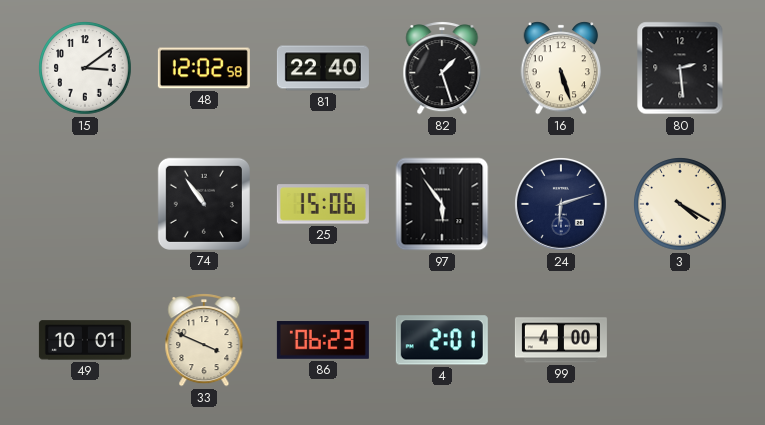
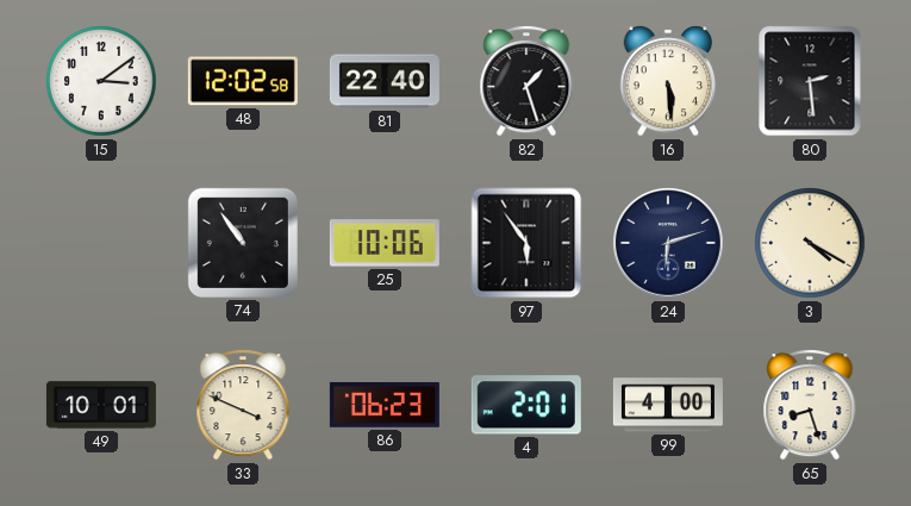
16: 5:27 -> 5:29
25: 15:06 -> 10:06
65: none -> 8:27
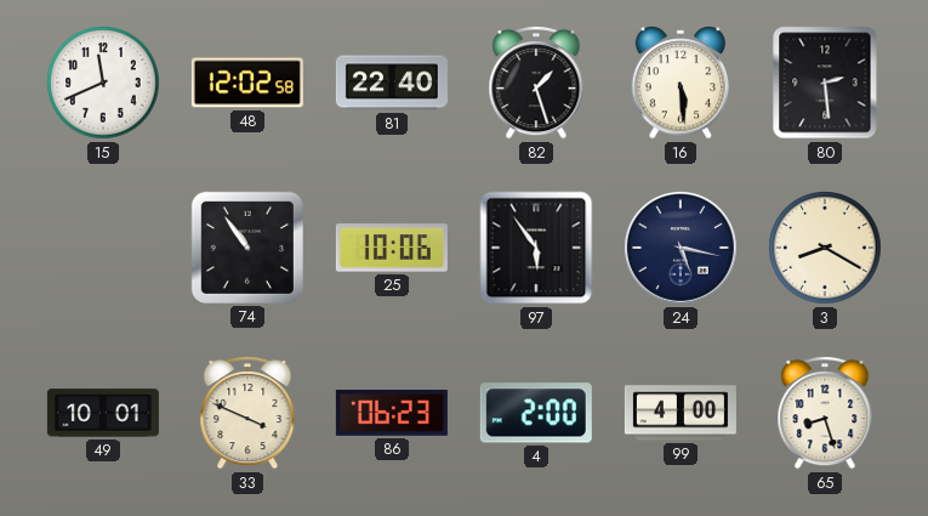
15: 3:09 -> 11:41
24: 6:12 -> 5:17
3: 4:20 -> 8:20
4: 2:01 -> 2:00
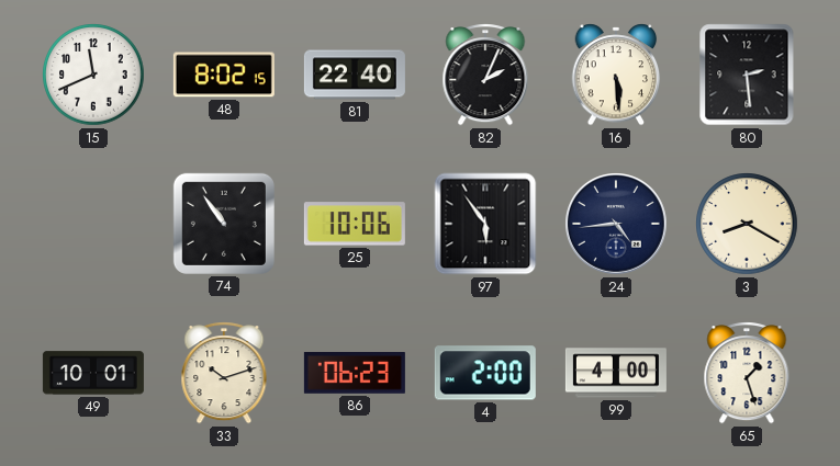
48: 12:02 -> 8:02
82: 1:27 -> 2:04
24: 5:17 -> 4:44
33: 3:49 -> 10:12
65: 8:27 -> 1:27
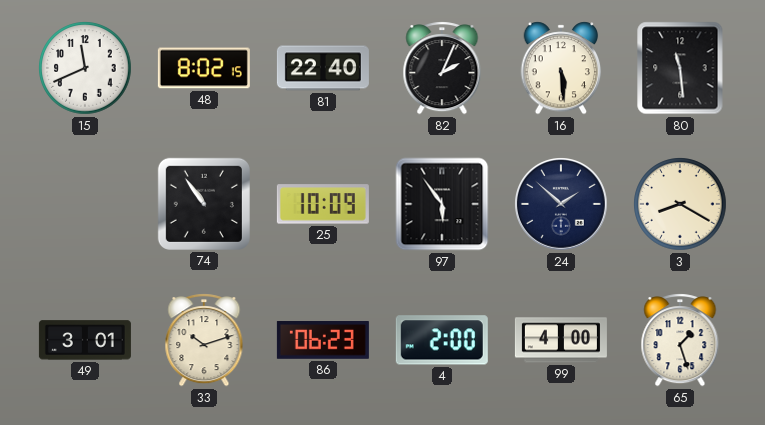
80: 2:29 -> 11:29
25: 10:06 -> 10:09
24: 4:44 -> 1:52
49: 10:01 -> 3:01
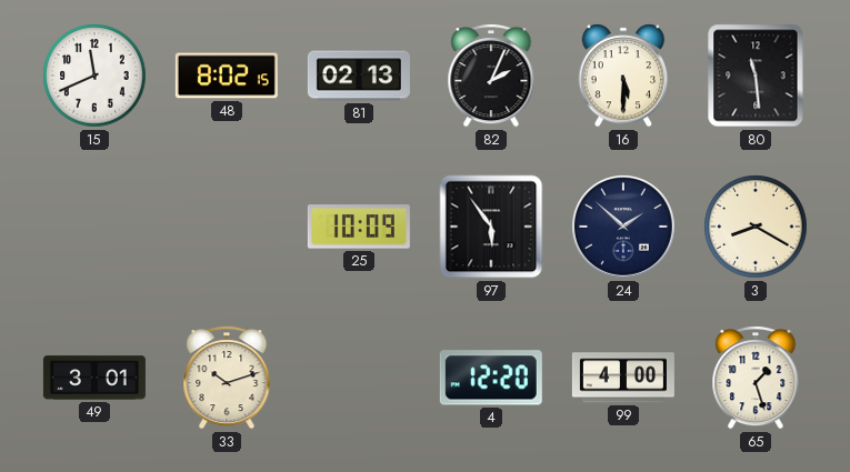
81: 22:40 -> 02:13
16: 5:29 -> 5:30
74: 10:54 -> none
86: 06:23 -> none
4: 2:00 -> 12:20
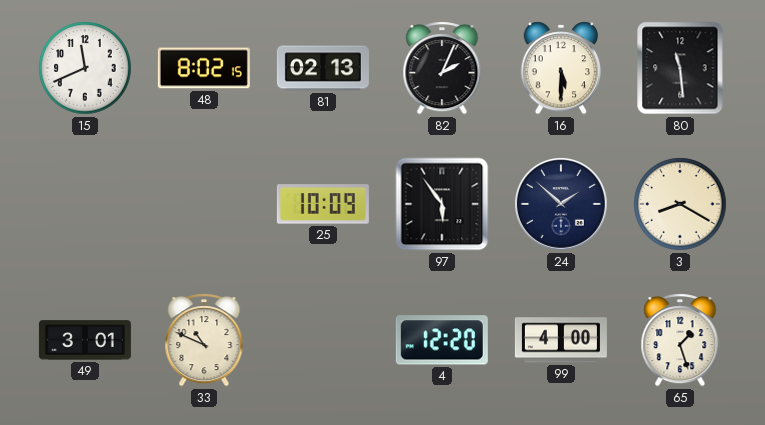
33: 10:12 -> 10:49
